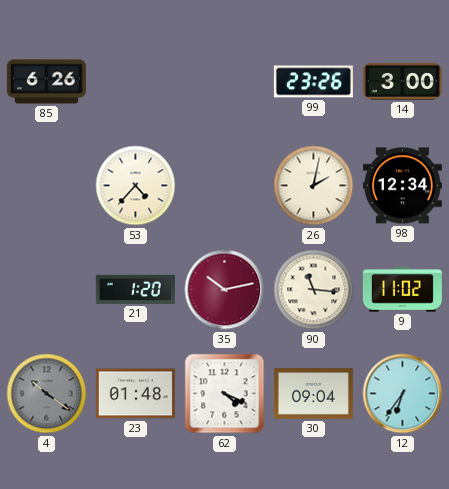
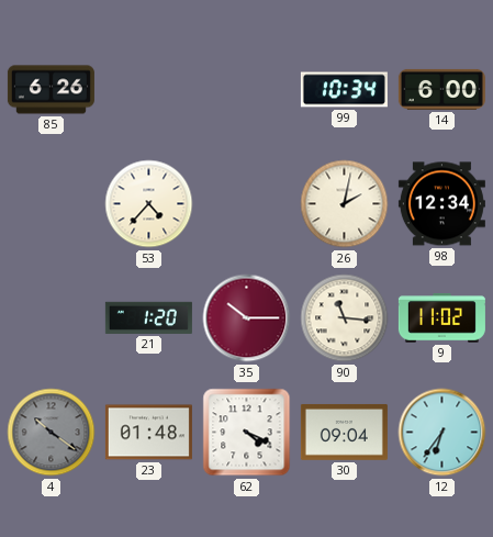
99: 23:26 -> 10:34
14: 3:00 -> 6:00
35: 10:13 -> 10:15
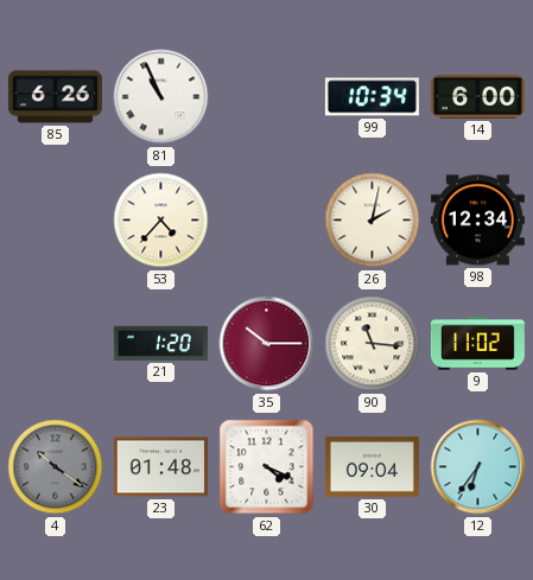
81: none -> 10:56
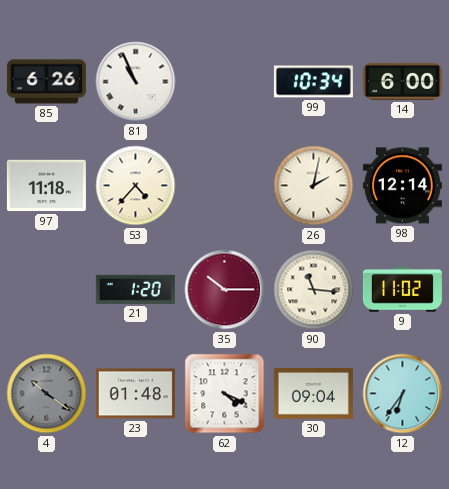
97: none -> 11:18
98: 12:34 -> 12:14
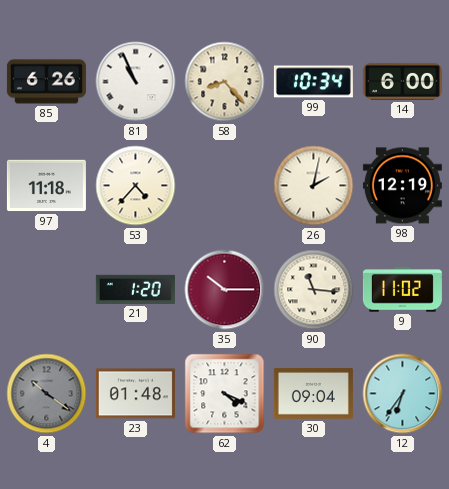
58: none -> 8:23
98: 12:14 -> 12:19
